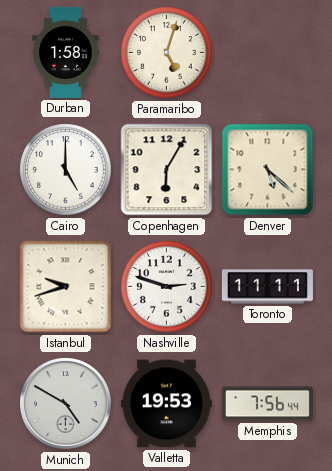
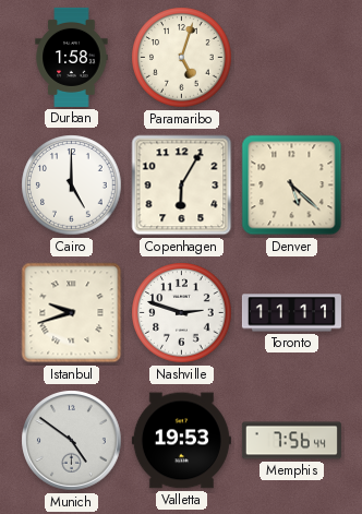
Munich: 4:50 -> 4:51
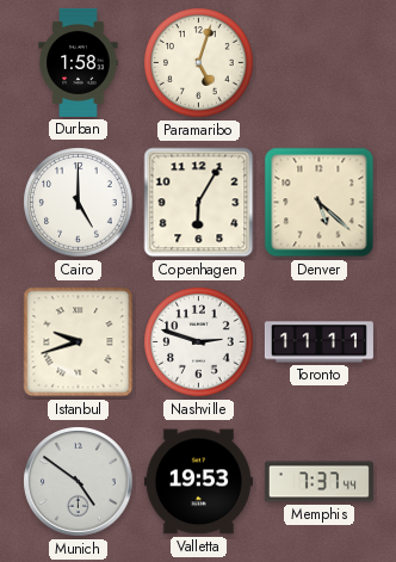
Memphis: 7:56 -> 7:37
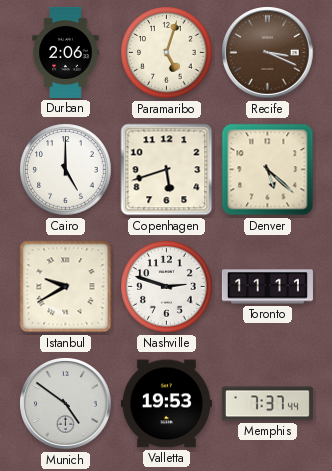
Durban: 1:58 -> 2:06
Recife: none -> 3:19
Copenhagen: 6:05 -> 5:42
Istanbul: 9:42 -> 9:40
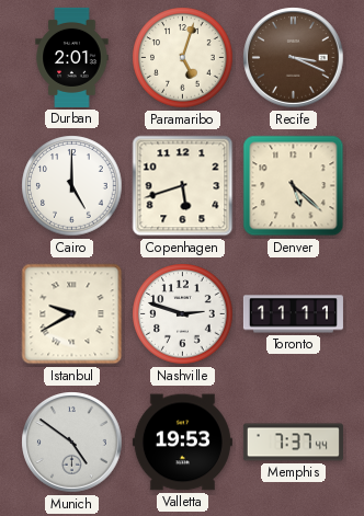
Durban: 2:06 -> 2:01
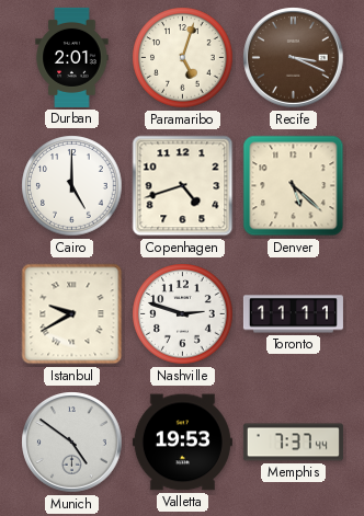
Copenhagen: 5:42 -> 4:42
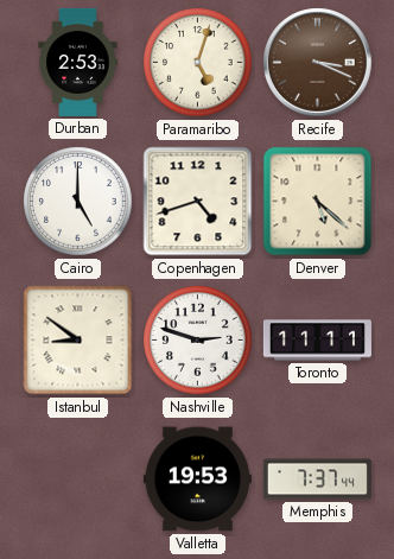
Durban: 2:01 -> 2:53
Istanbul: 9:40 -> 8:51
Munich: 4:51 -> none
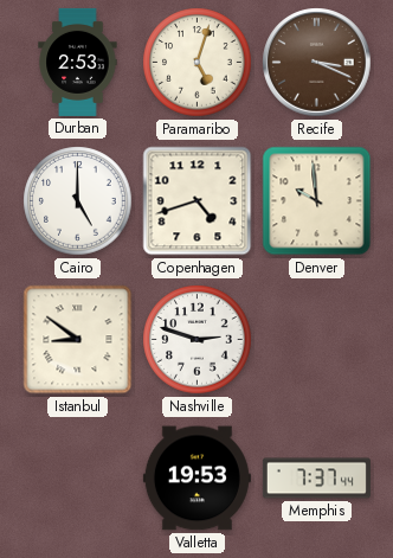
Denver: 5:22 -> 9:59
Toronto: 11:11 -> none
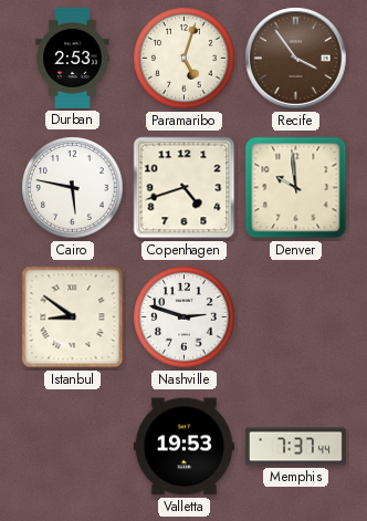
Recife: 3:19 -> 3:54
Cairo: 5:00 -> 5:47
